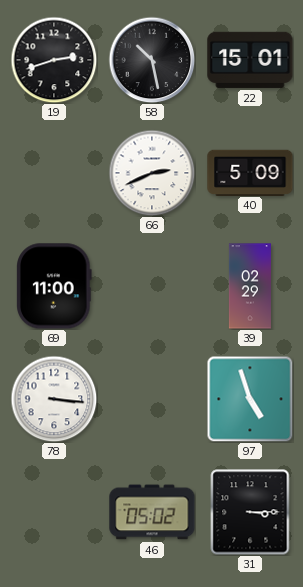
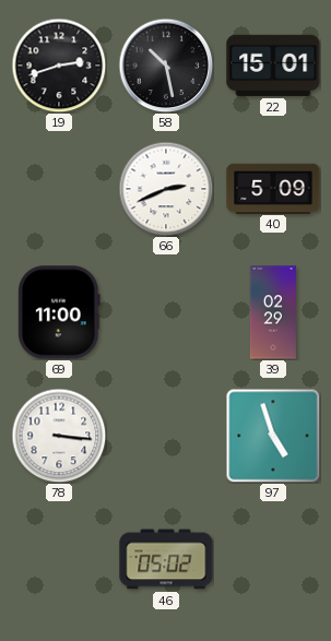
31: 3:15 -> none
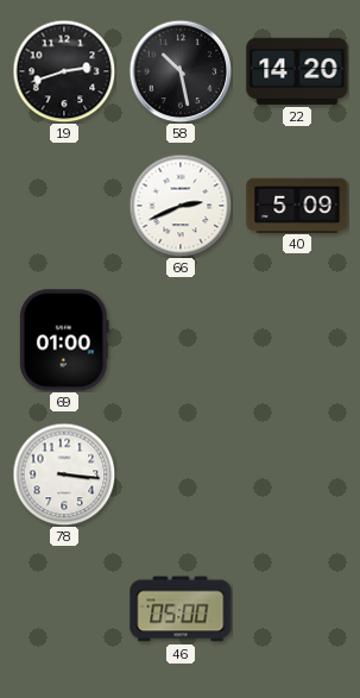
22: 15:01 -> 14:20
69: 11:00 -> 01:00
39: 02:29 -> none
97: 4:57 -> none
46: 05:02 -> 05:00
